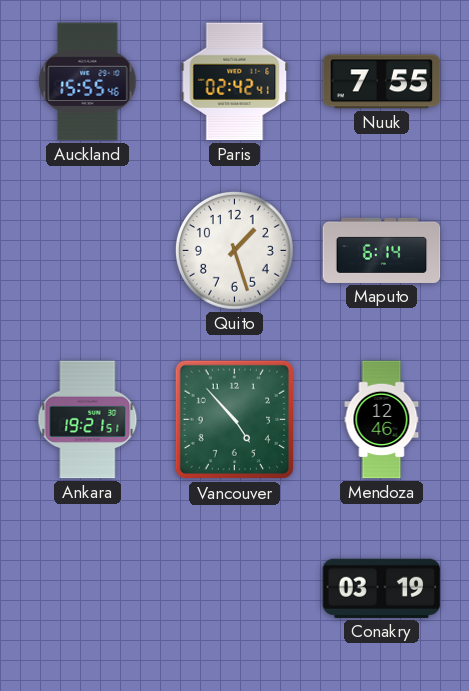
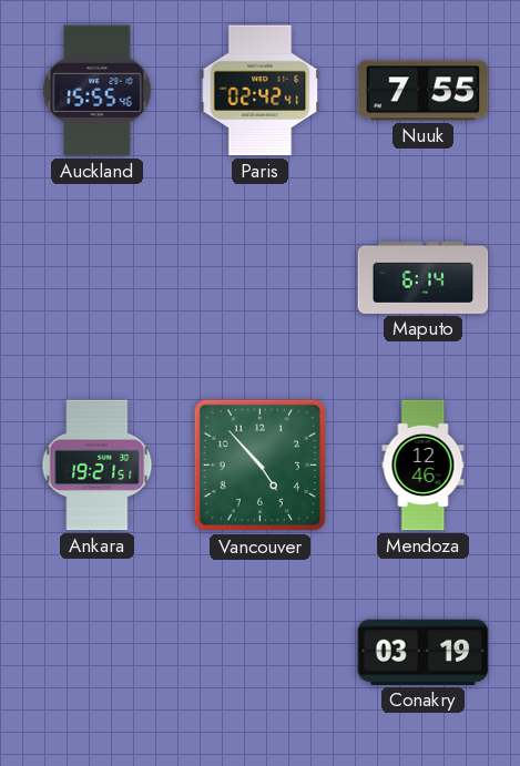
Quito: 1:27 -> none
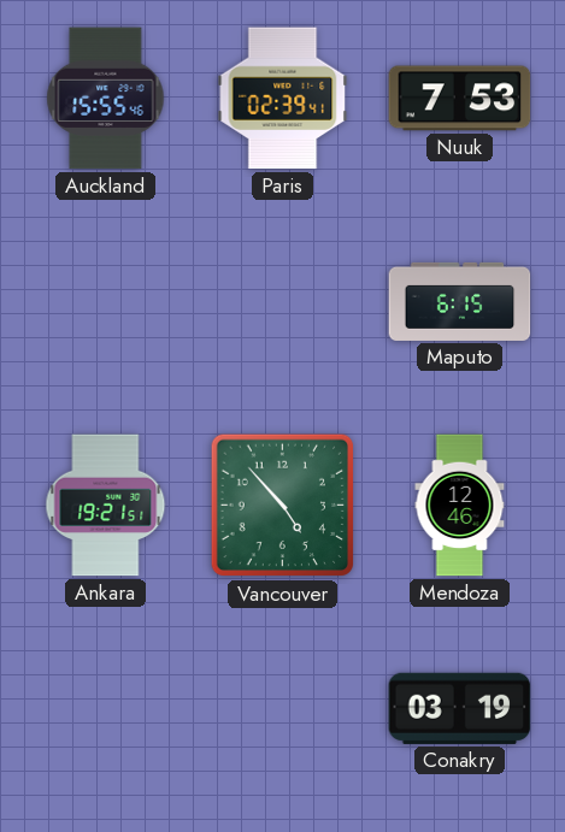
Paris: 02:42 -> 02:39
Nuuk: 7:55 -> 7:53
Maputo: 6:14 -> 6:15
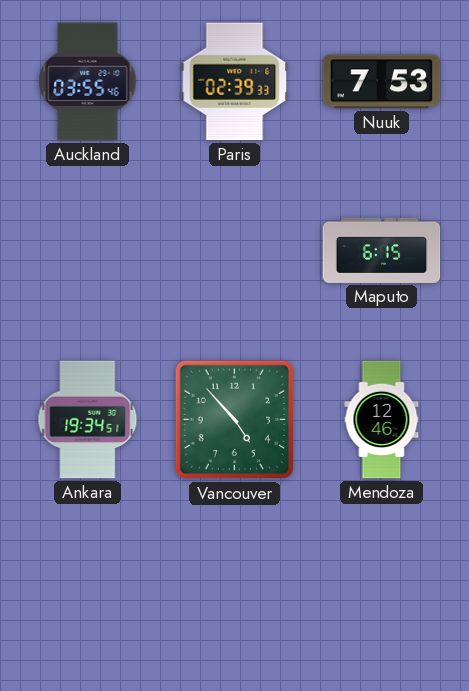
Auckland: 15:55 -> 03:55
Paris: 02:39:41 -> 02:39:33
Ankara: 19:21 -> 19:34
Conakry: 03:19 -> none
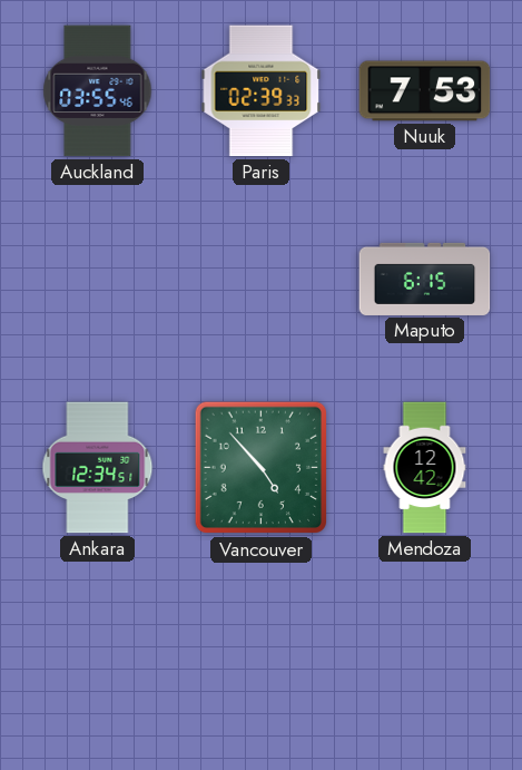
Ankara: 19:34 -> 12:34
Mendoza: 12:46 -> 12:42
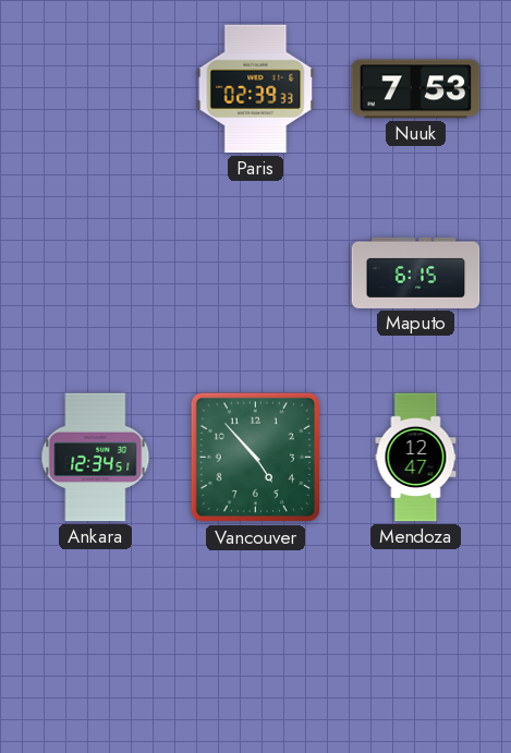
Auckland: 03:55 -> none
Mendoza: 12:42 -> 12:47
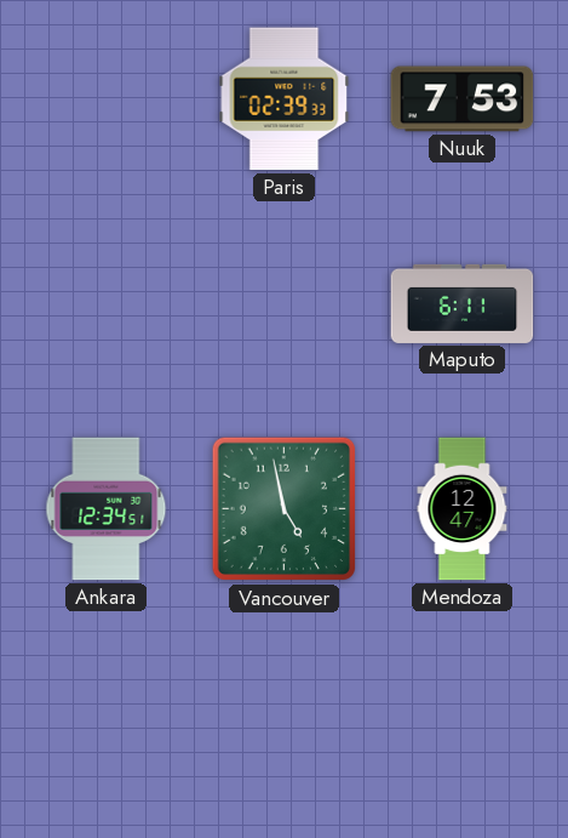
Maputo: 6:15 -> 6:11
Vancouver: 4:53 -> 4:58
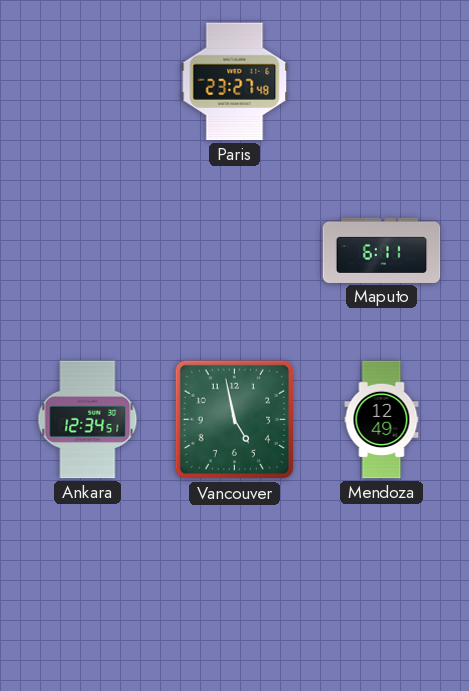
Paris: 02:39 -> 23:27
Nuuk: 7:53 -> none
Mendoza: 12:47 -> 12:49
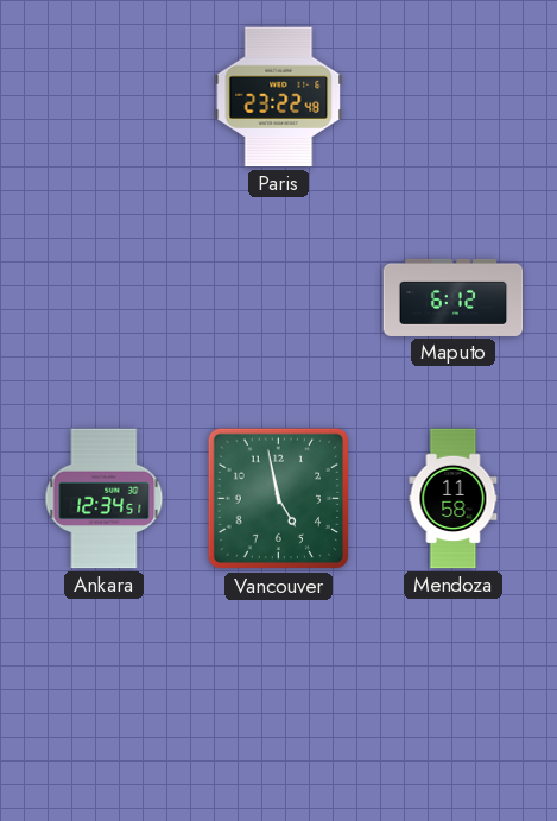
Paris: 23:27 -> 23:22
Maputo: 6:11 -> 6:12
Mendoza: 12:49 -> 11:58
